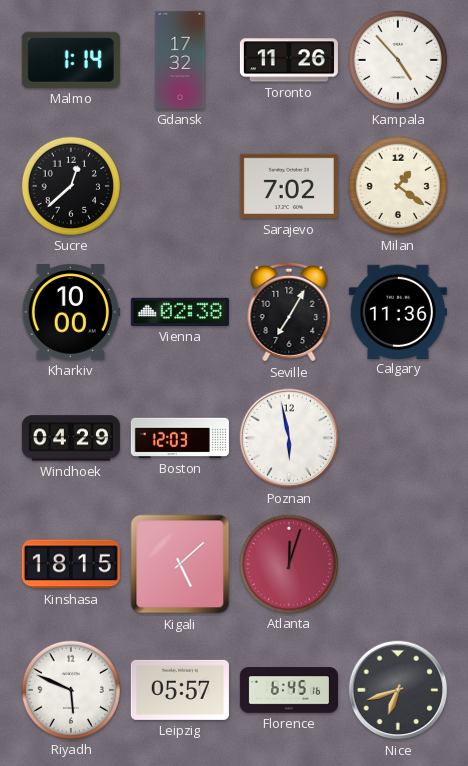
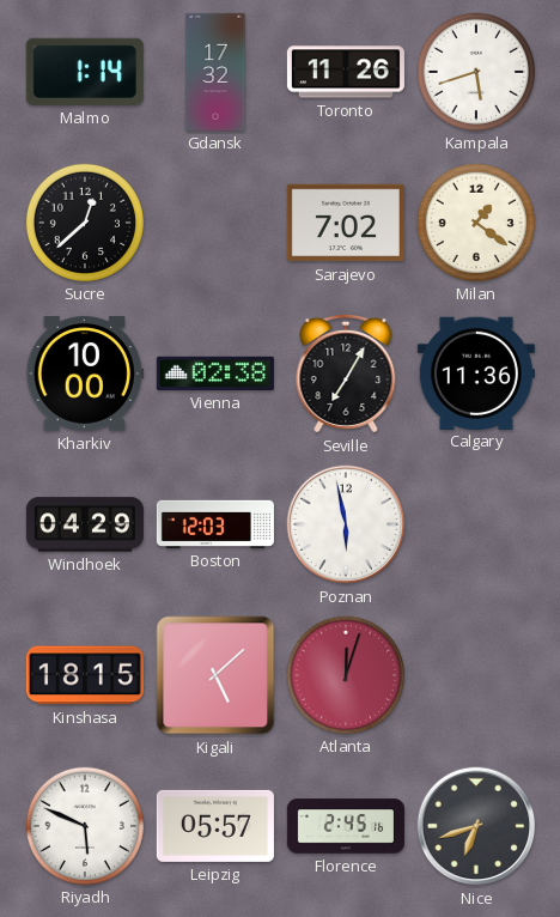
Kampala: 4:53 -> 5:42
Florence: 6:45 -> 2:45
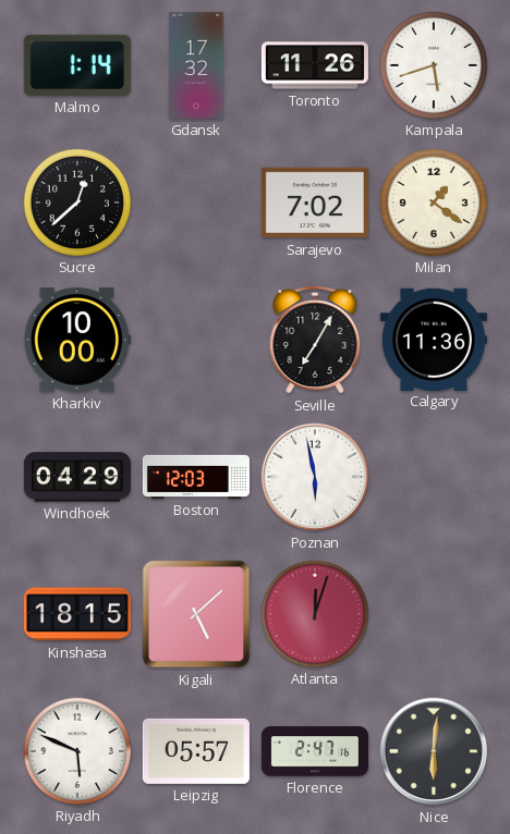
Vienna: 02:38 -> none
Florence: 2:45 -> 2:47
Nice: 6:42 -> 6:01
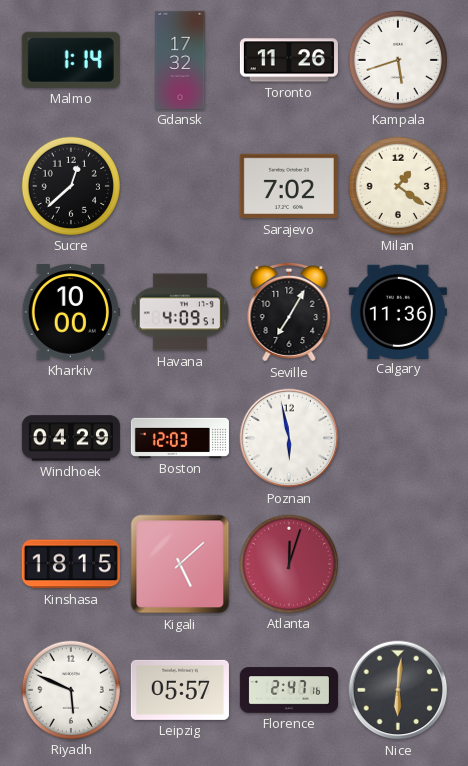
Havana: none -> 4:09
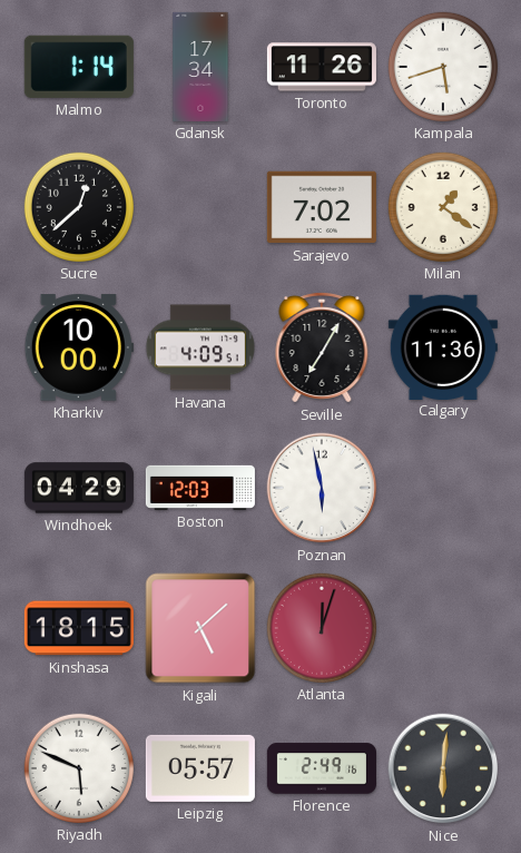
Gdansk: 17:32 -> 17:34
Florence: 2:47 -> 2:49
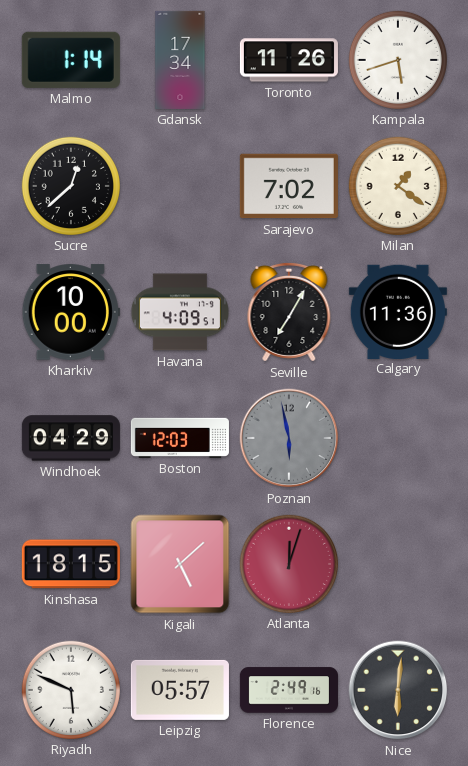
Poznan dial: white -> grey
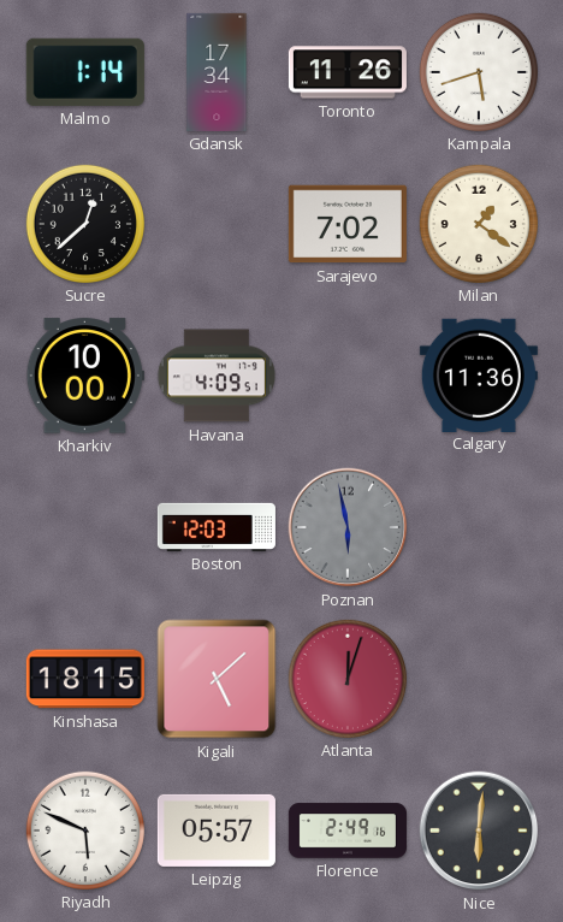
Seville: 7:05 -> none
Windhoek: 04:29 -> none
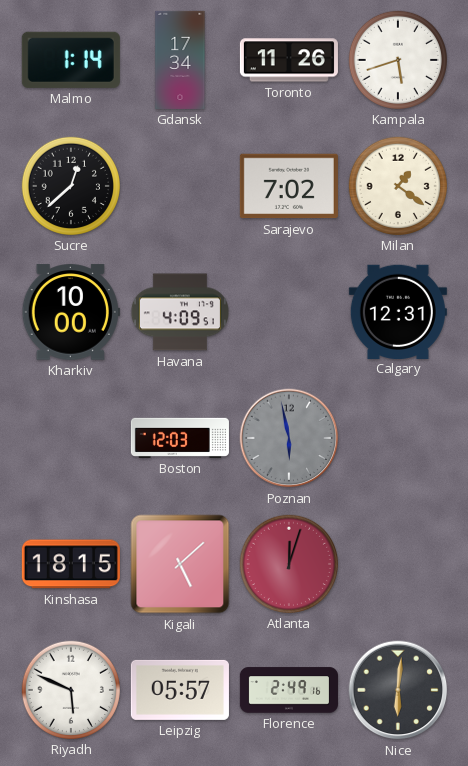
Calgary: 11:36 -> 12:31
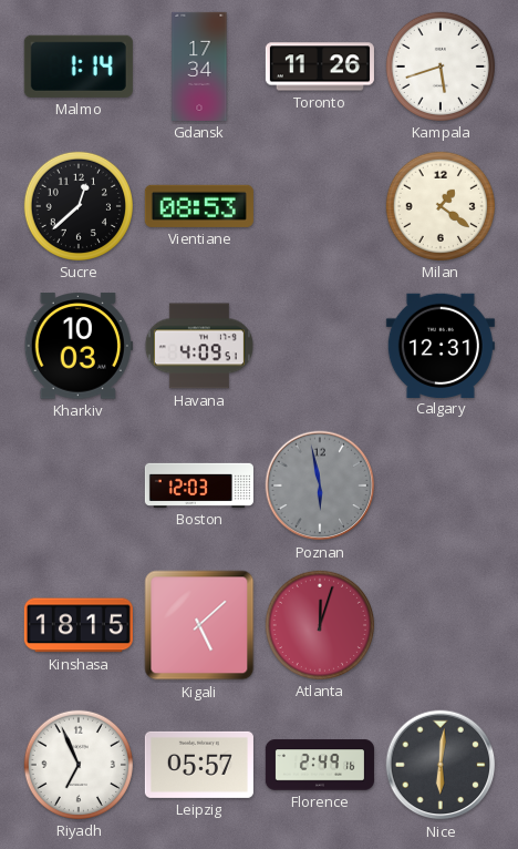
Vientiane: none -> 08:53
Sarajevo: 7:02 -> none
Kharkiv: 10:00 -> 10:03
Riyadh: 5:49 -> 6:56
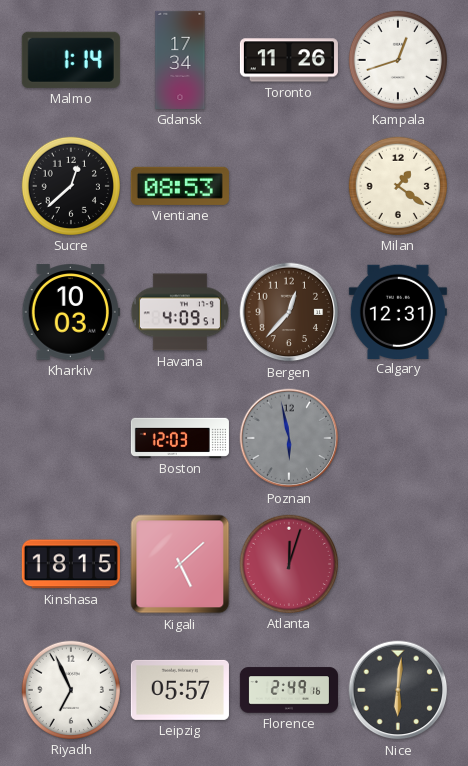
Kampala: 5:42 -> 12:42
Bergen: none -> 12:37
